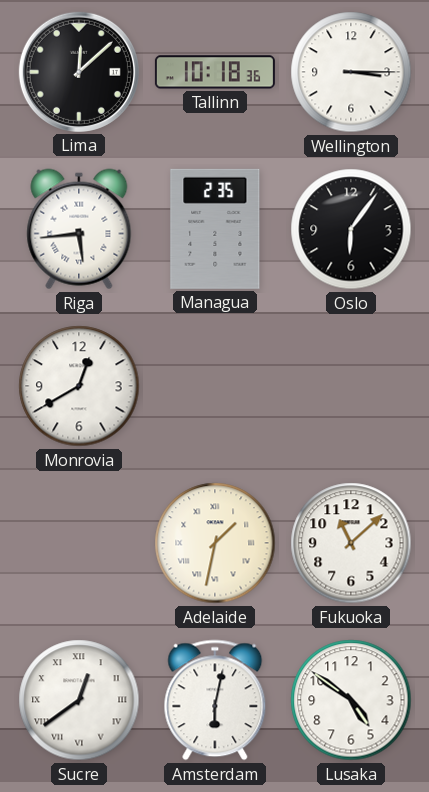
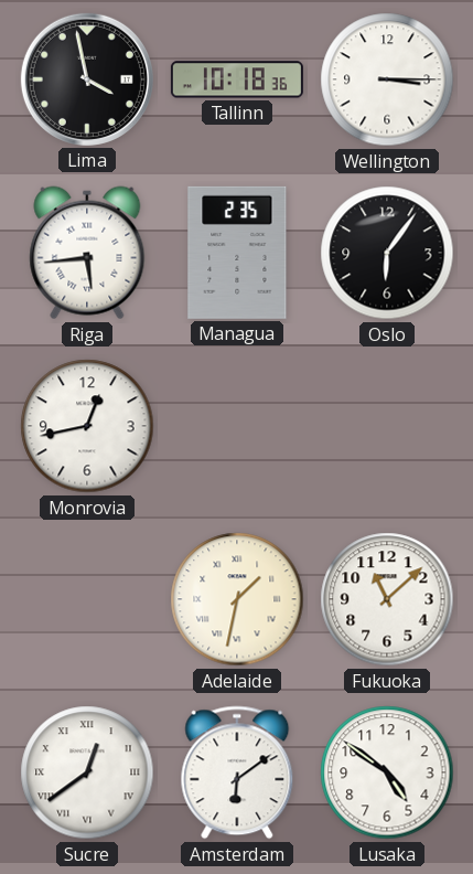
Lima: 12:08 -> 3:58
Monrovia: 12:40 -> 12:43
Amsterdam: 6:02 -> 6:09
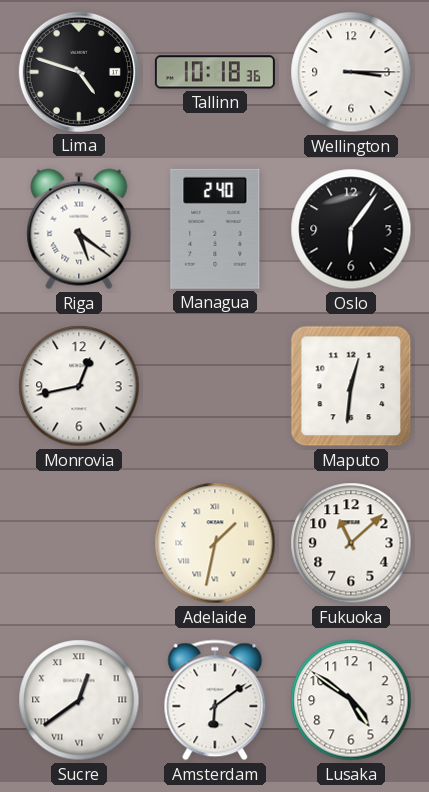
Lima: 3:58 -> 4:48
Riga: 5:44 -> 5:21
Managua: 2:35 -> 2:40
Maputo: none -> 12:31
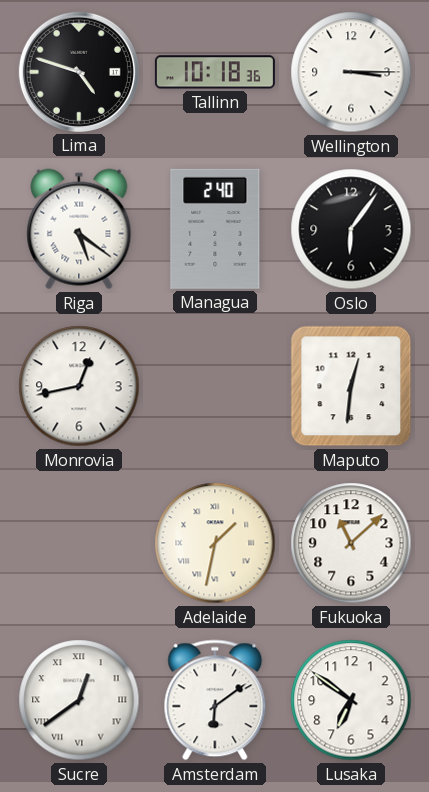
Lusaka: 4:51 -> 6:51
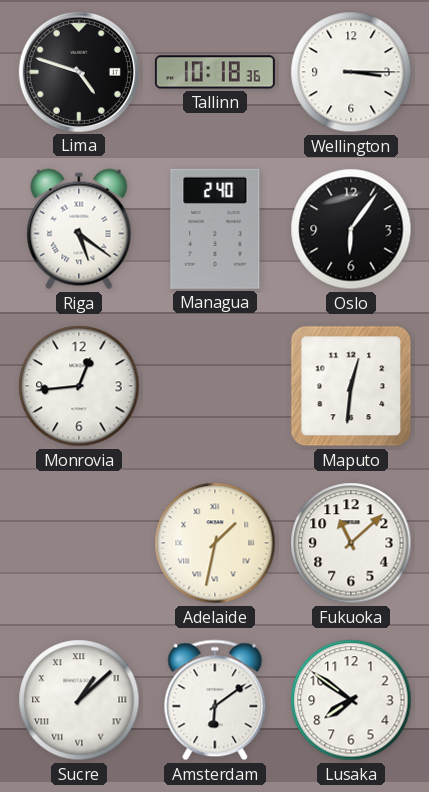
Monrovia: 12:43 -> 12:44
Sucre: 12:39 -> 1:08
Lusaka: 6:51 -> 7:51
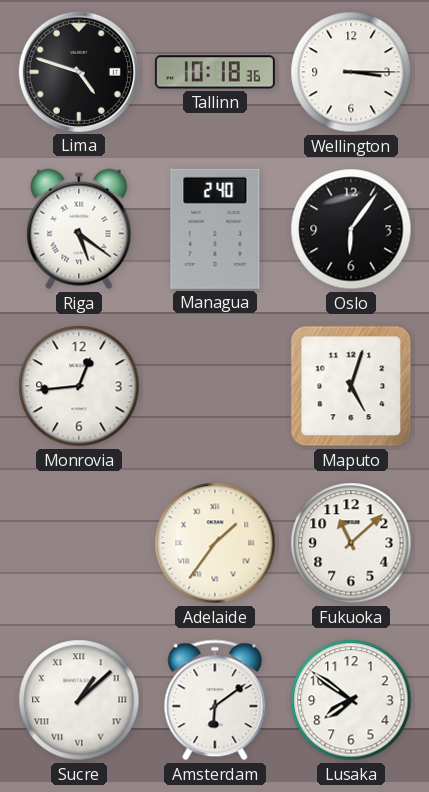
Maputo: 12:31 -> 5:03
Adelaide: 1:32 -> 1:36
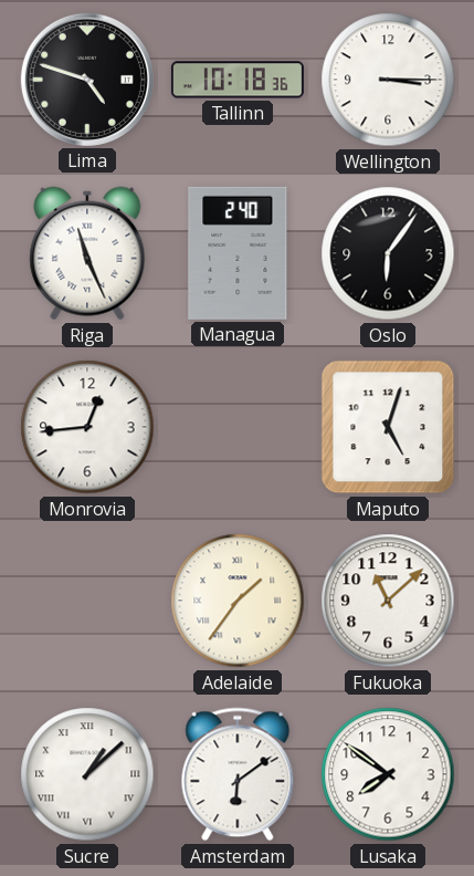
Riga: 5:21 -> 11:26
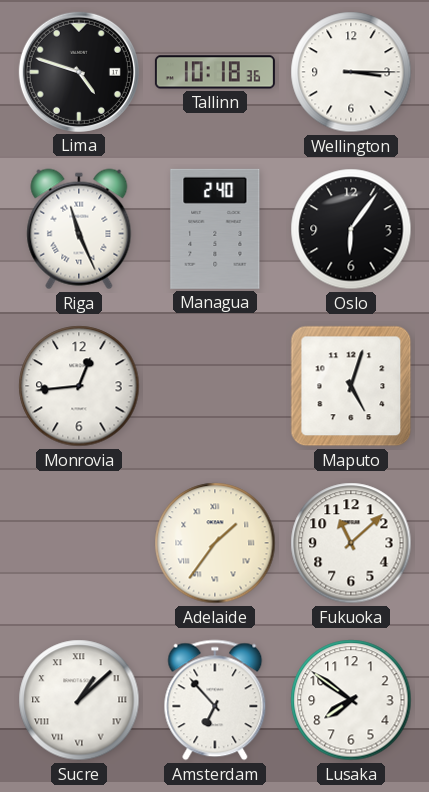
Amsterdam: 6:09 -> 6:53
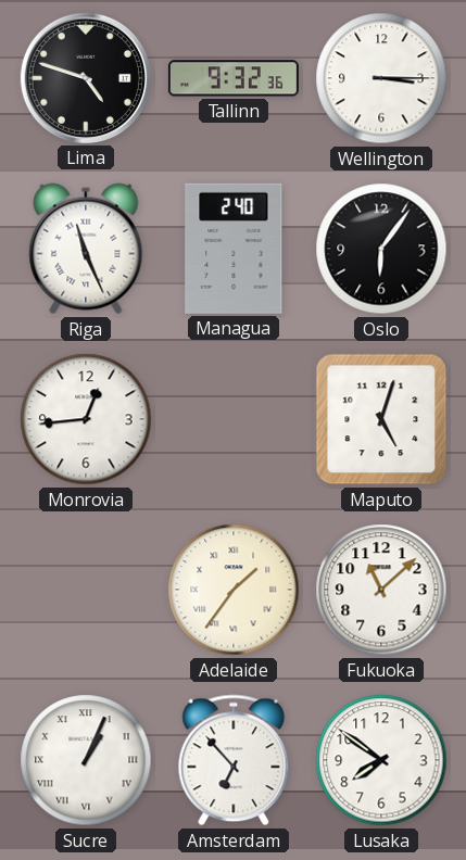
Tallinn: 10:18 -> 9:32
Sucre: 1:08 -> 1:04
